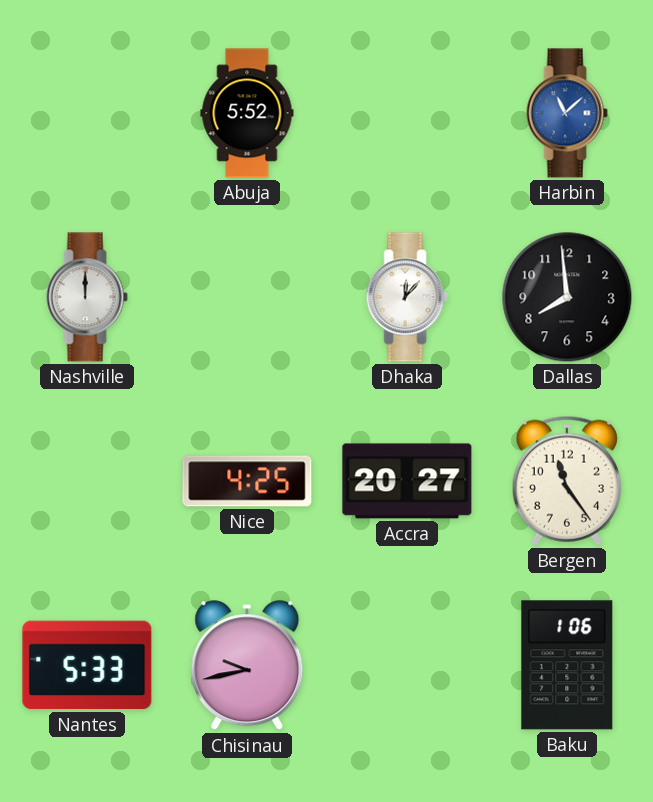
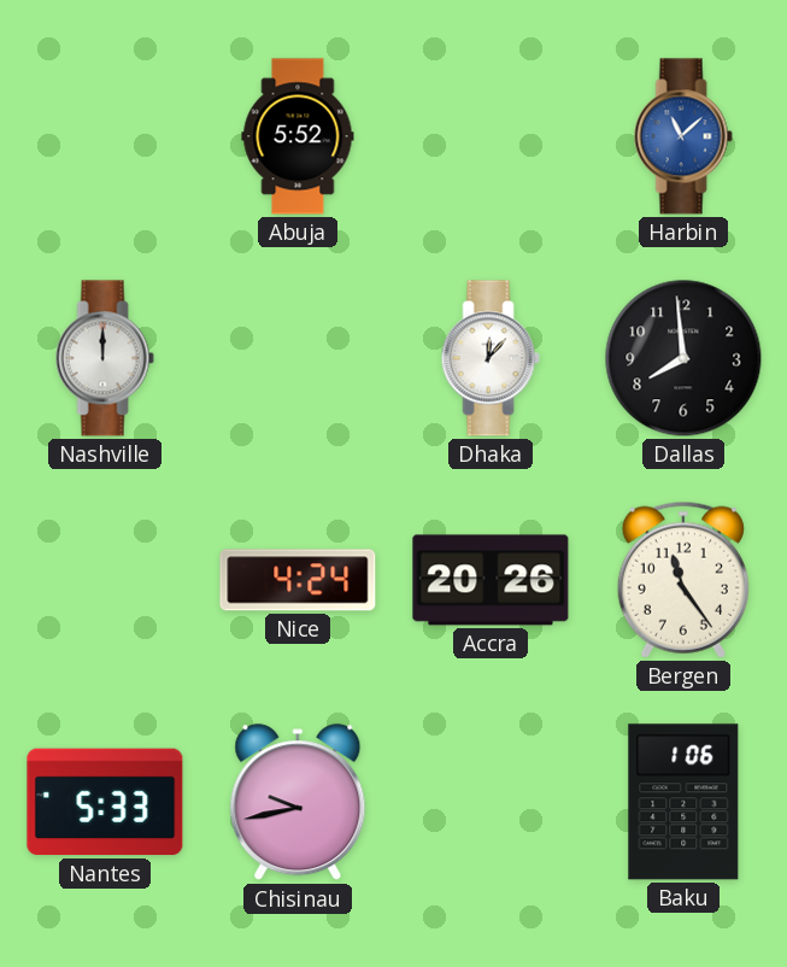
Nice: 4:25 -> 4:24
Accra: 20:27 -> 20:26
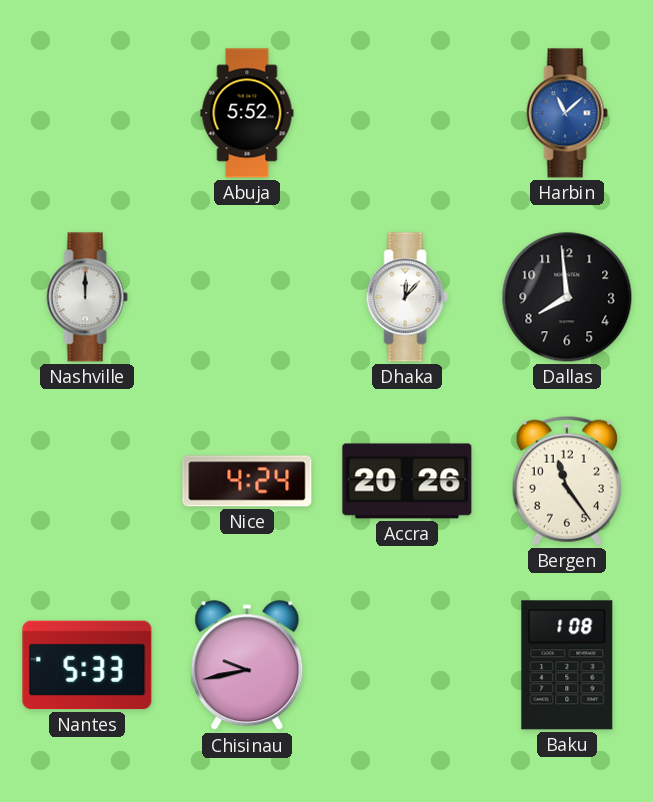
Baku: 1:06 -> 1:08
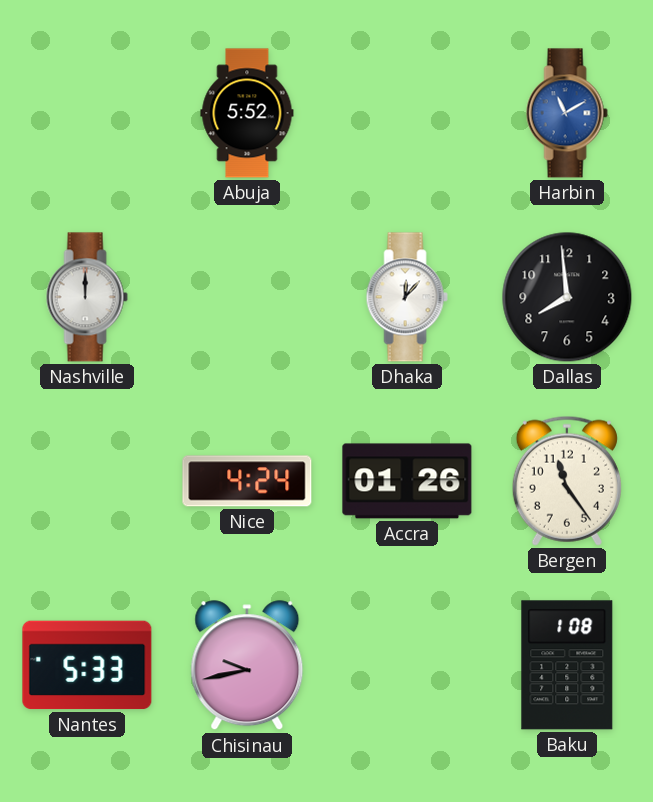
Harbin: 11:08 -> 11:10
Accra: 20:26 -> 01:26
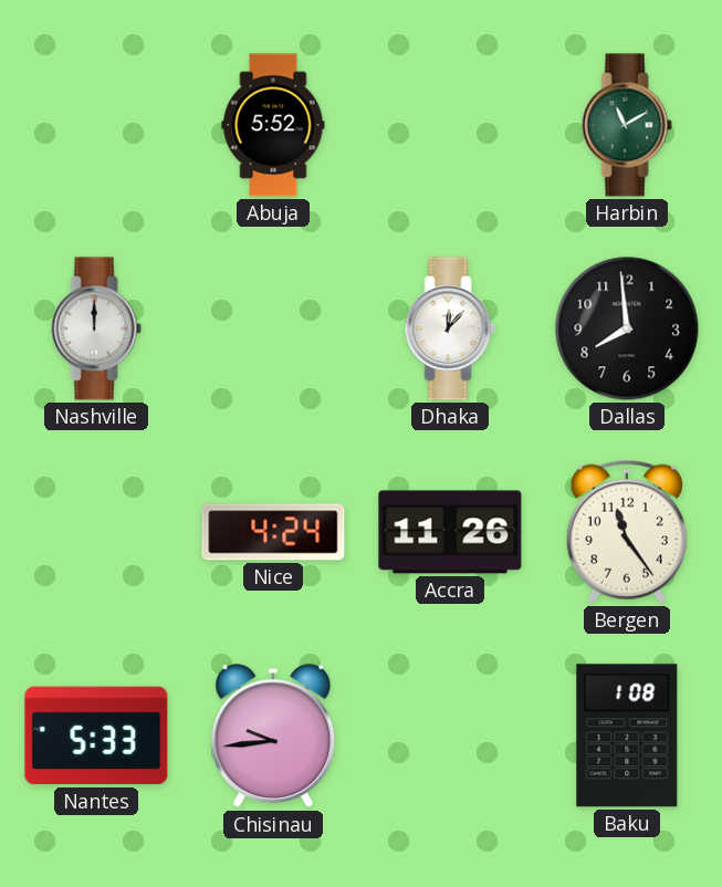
Harbin dial: blue -> green
Accra: 01:26 -> 11:26
Chisinau: 9:43 -> 9:44
